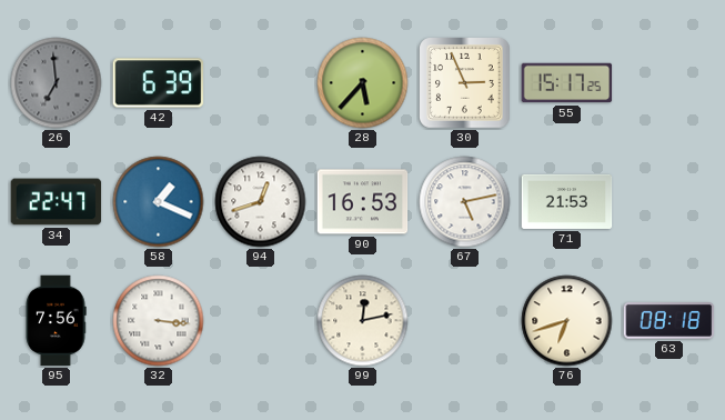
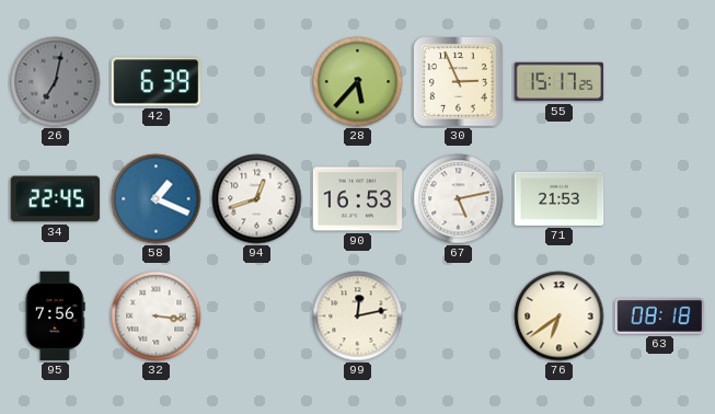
26: 6:59 -> 7:02
34: 22:47 -> 22:45
76: 6:42 -> 6:39
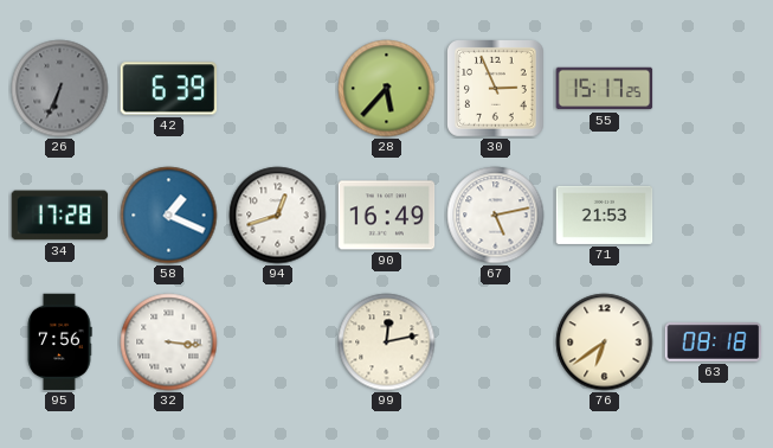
26: 7:02 -> 6:34
34: 22:45 -> 17:28
90: 16:53 -> 16:49
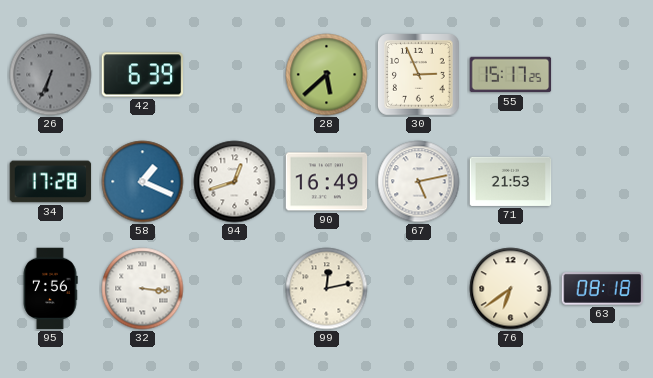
28: 5:37 -> 5:38
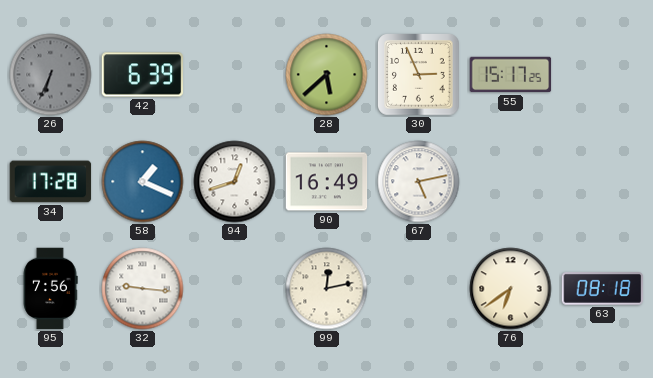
71: 21:53 -> none
32: 3:16 -> 9:16
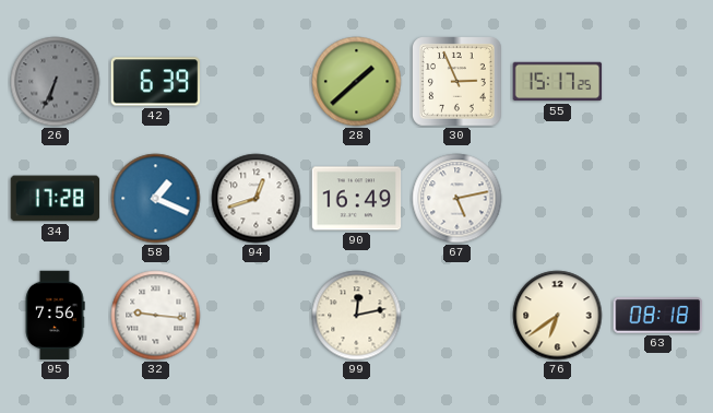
28: 5:38 -> 1:38
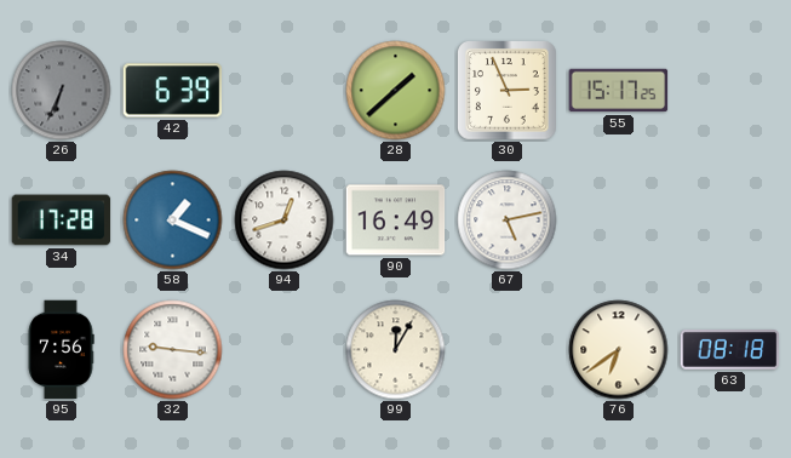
99: 12:13 -> 12:05
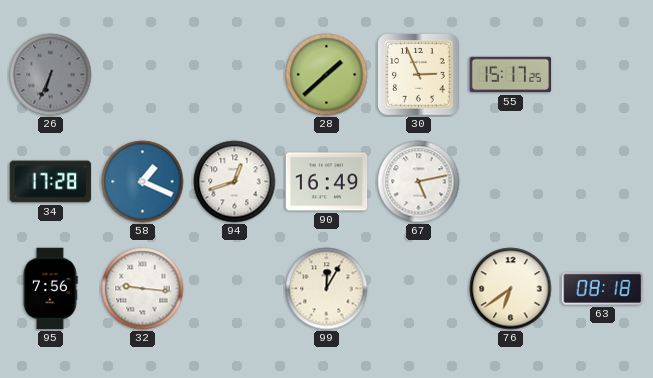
42: 6:39 -> none
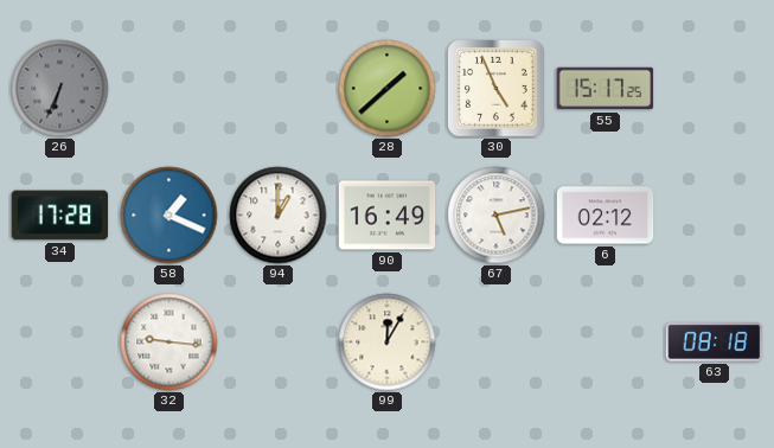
30: 2:56 -> 4:56
94: 12:42 -> 1:00
6: none -> 02:12
95: 7:56 -> none
76: 6:39 -> none
